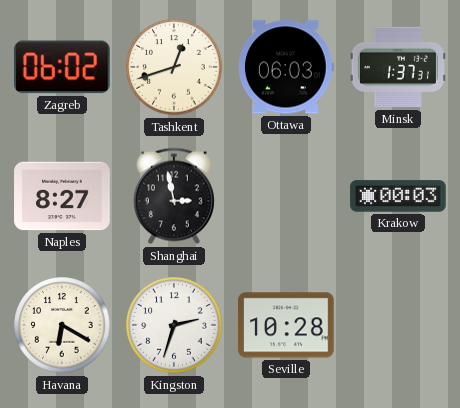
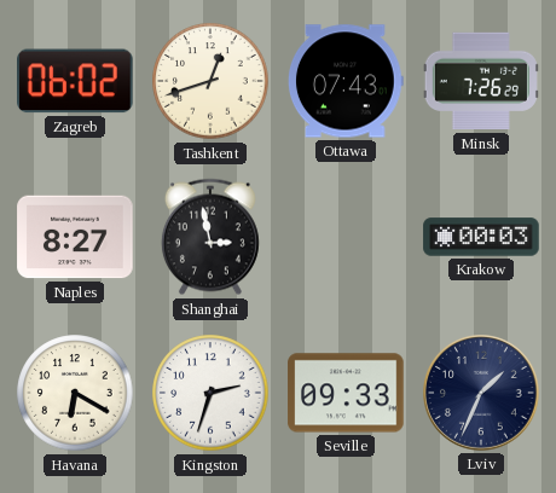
Ottawa: 06:03 -> 07:43
Minsk: 1:37 -> 7:26
Seville: 10:28 -> 09:33
Lviv: none -> 1:34
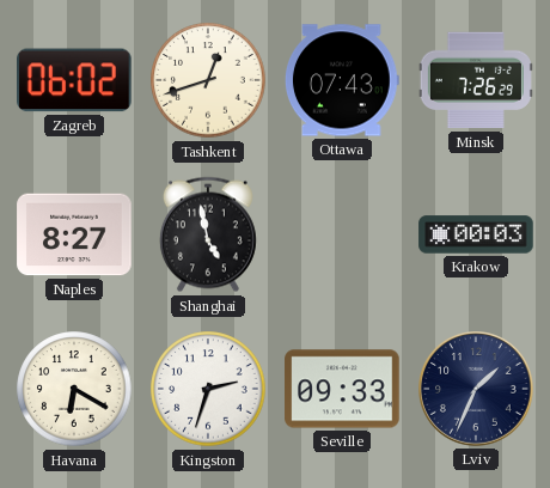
Shanghai: 2:58 -> 4:58
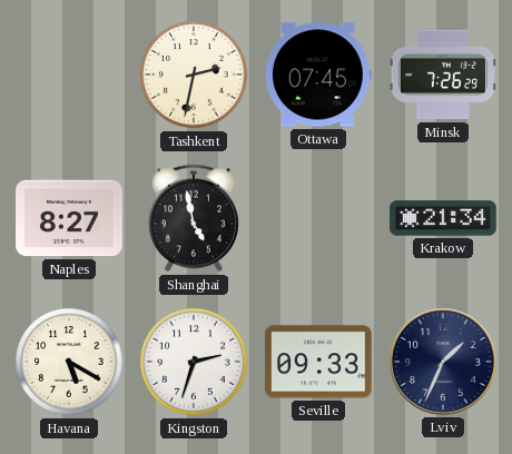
Zagreb: 06:02 -> none
Tashkent: 12:42 -> 2:32
Ottawa: 07:43 -> 07:45
Krakow: 00:03 -> 21:34
Havana: 6:20 -> 5:20
